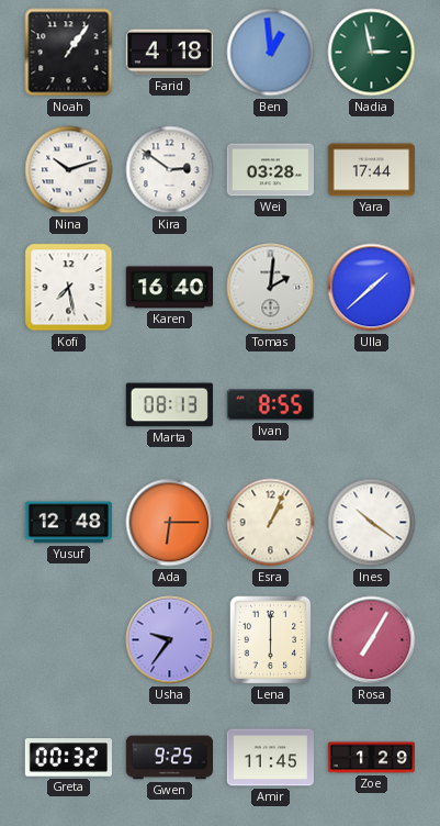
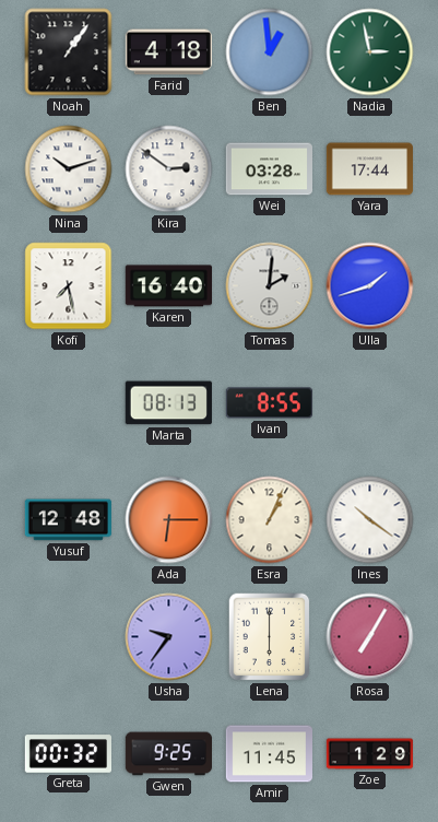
Ulla: 1:38 -> 1:42
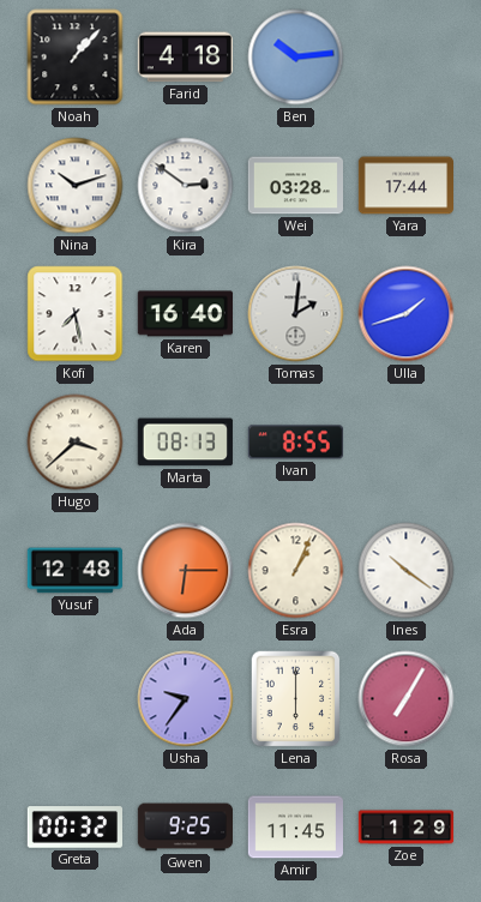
Noah: 1:06 -> 1:07
Ben: 12:59 -> 10:14
Nadia: 2:58 -> none
Hugo: none -> 3:38
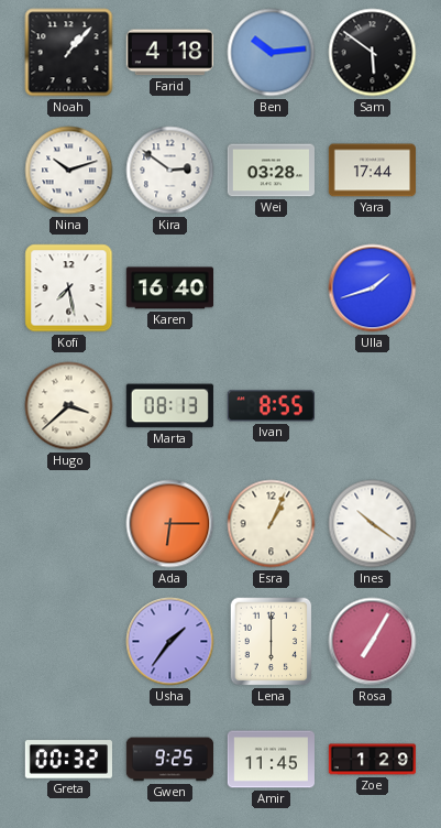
Sam: none -> 5:51
Tomas: 2:01 -> none
Yusuf: 12:48 -> none
Usha: 9:36 -> 1:36
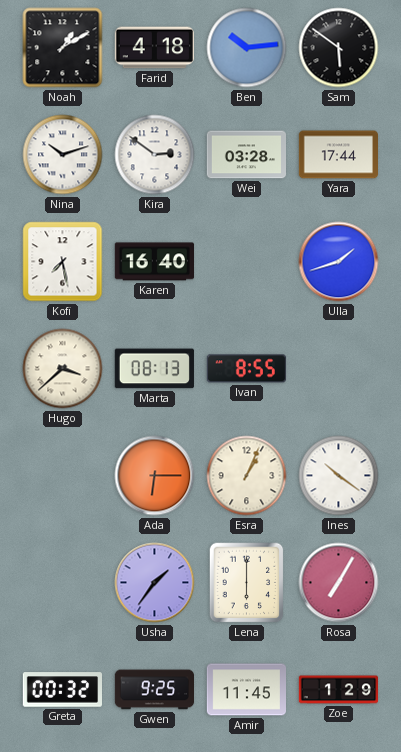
Noah: 1:07 -> 1:10
